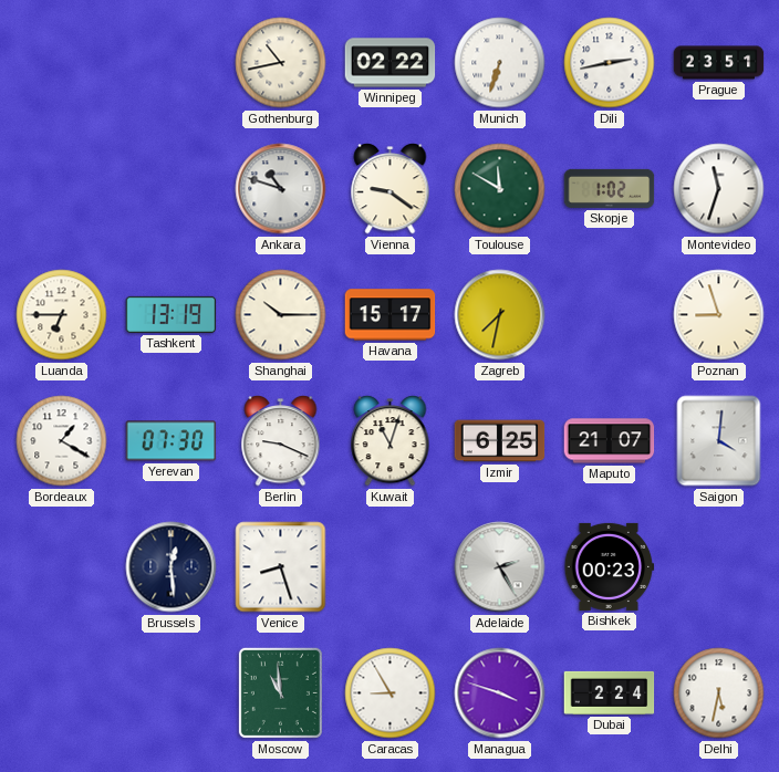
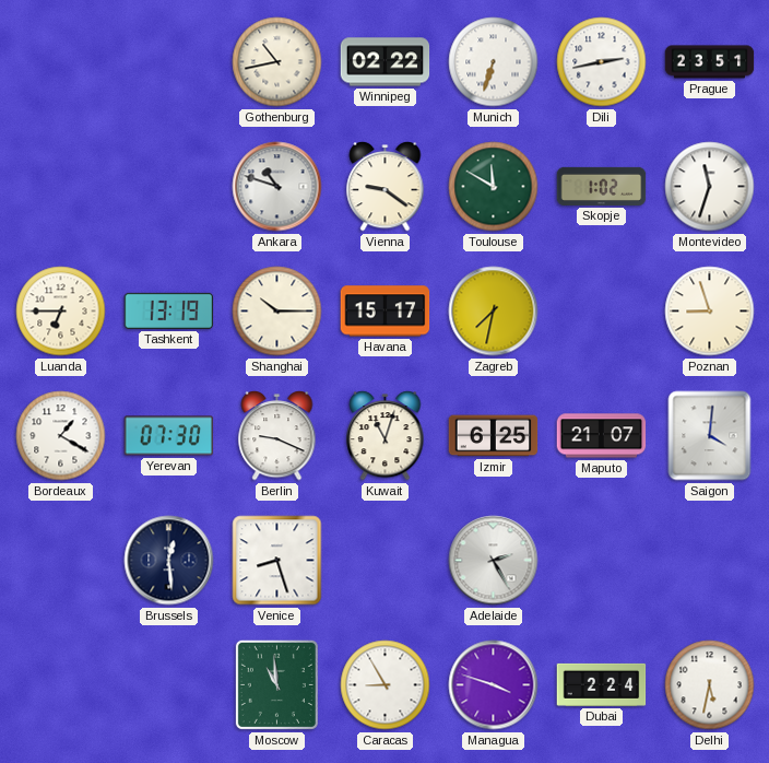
Bishkek: 00:23 -> none
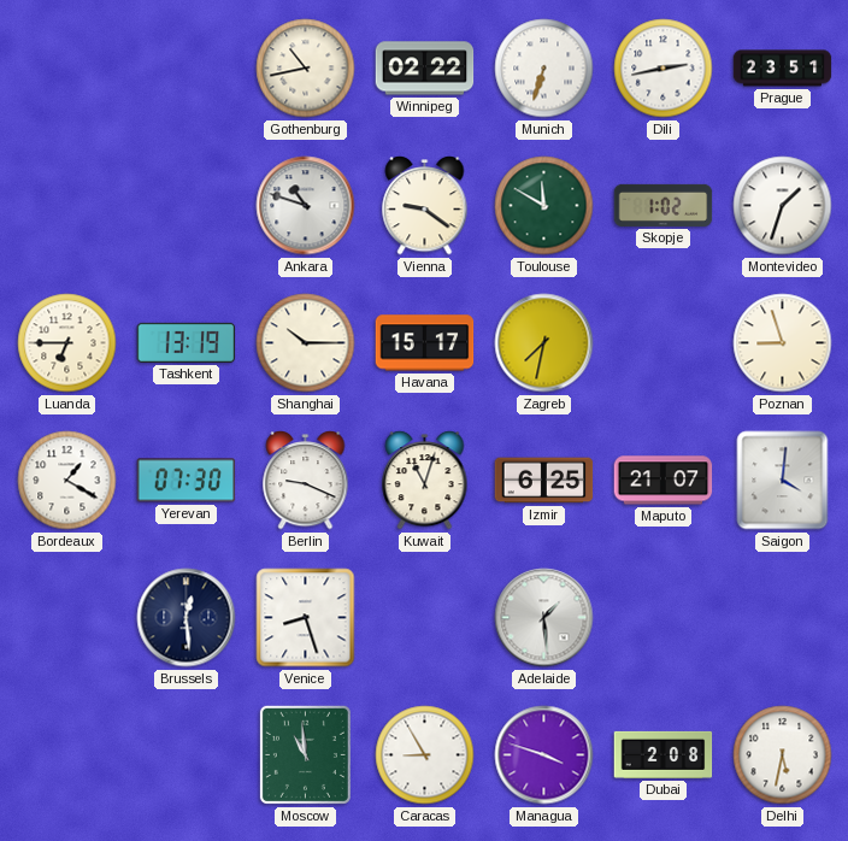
Montevideo: 11:33 -> 1:33
Adelaide: 2:25 -> 1:29
Dubai: 2:24 -> 2:08
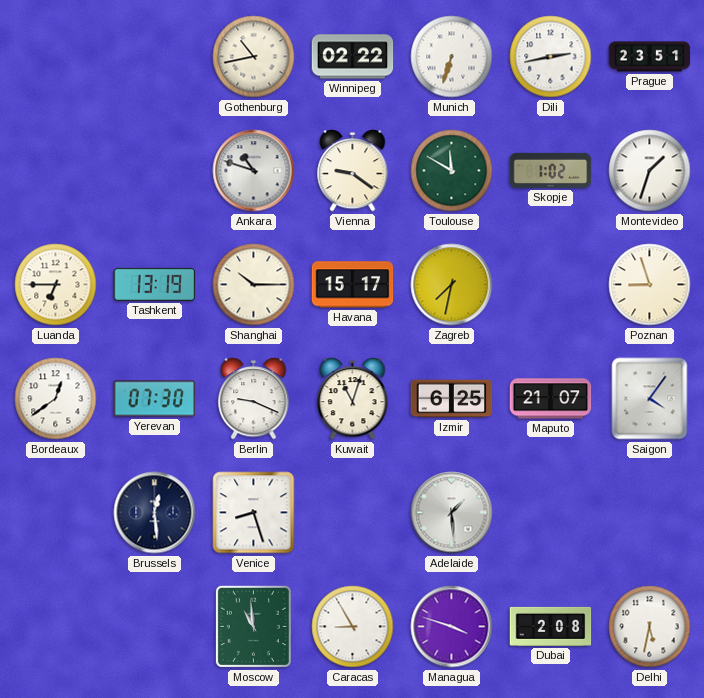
Bordeaux: 1:20 -> 12:39
Saigon: 4:01 -> 4:06
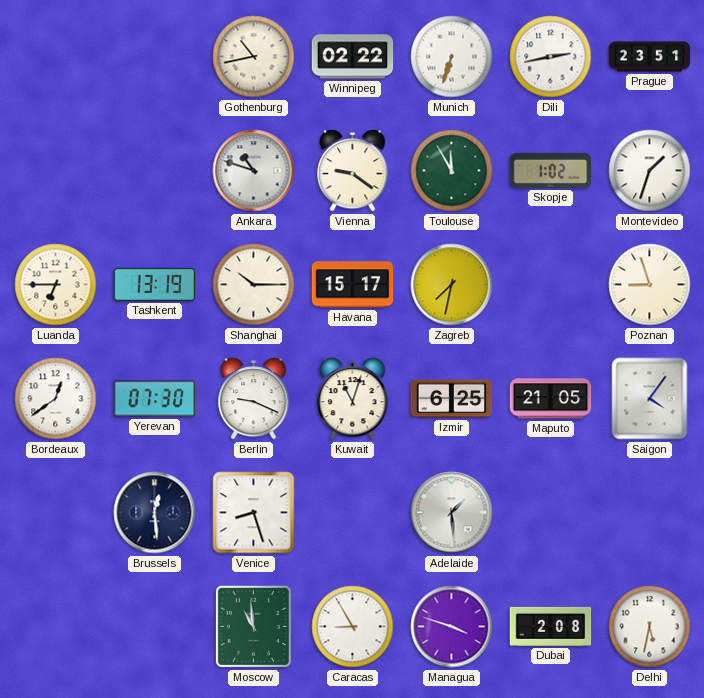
Toulouse: 11:50 -> 11:55
Maputo: 21:07 -> 21:05
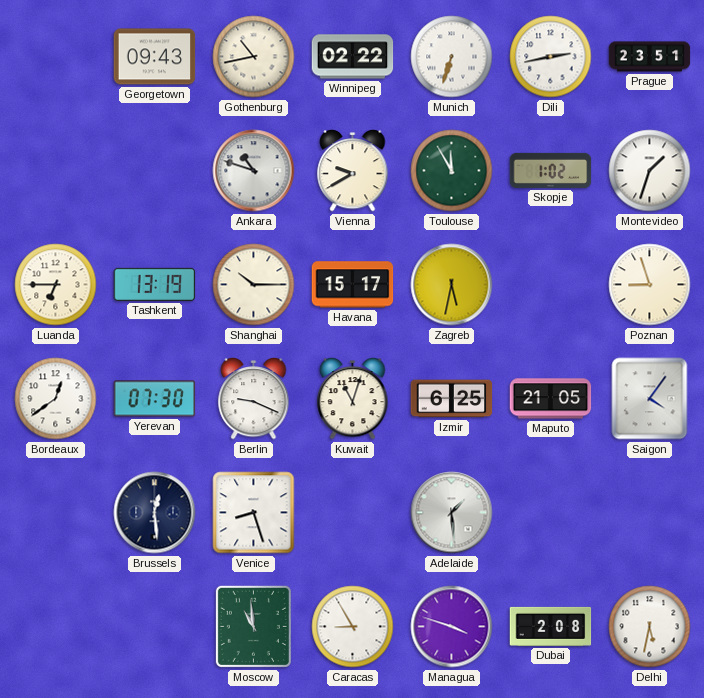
Georgetown: none -> 09:43
Vienna: 9:21 -> 9:40
Zagreb: 7:32 -> 5:32
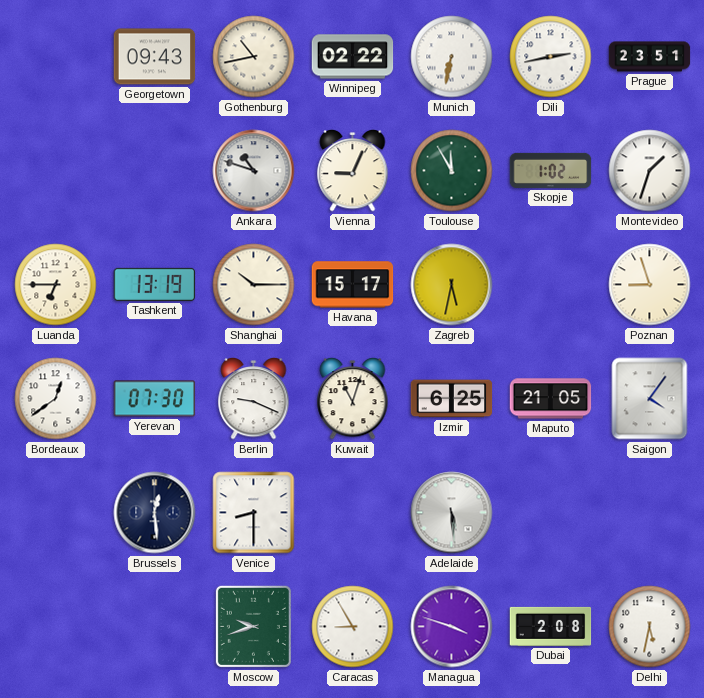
Munich: 6:33 -> 6:32
Vienna: 9:40 -> 9:04
Venice: 8:27 -> 8:30
Adelaide: 1:29 -> 5:29
Moscow: 10:59 -> 9:42
